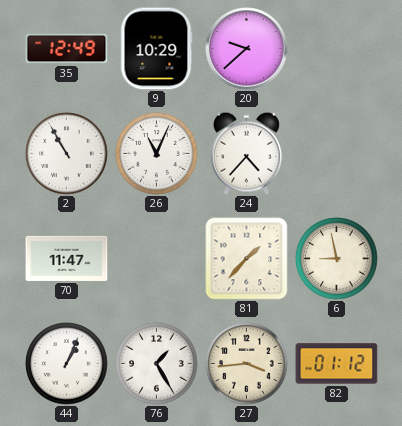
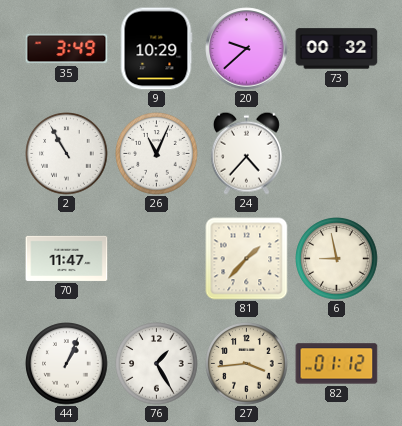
35: 12:49 -> 3:49
73: none -> 00:32
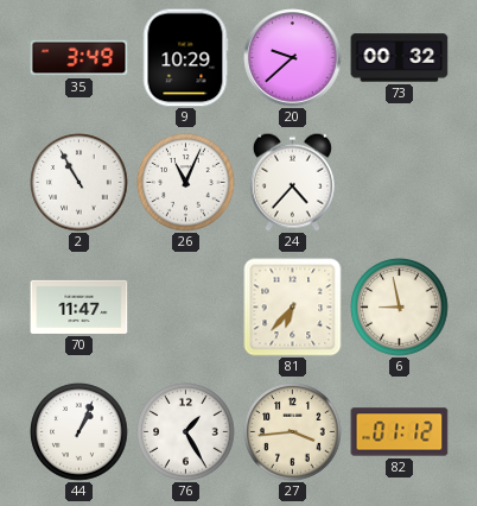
81: 1:37 -> 6:37
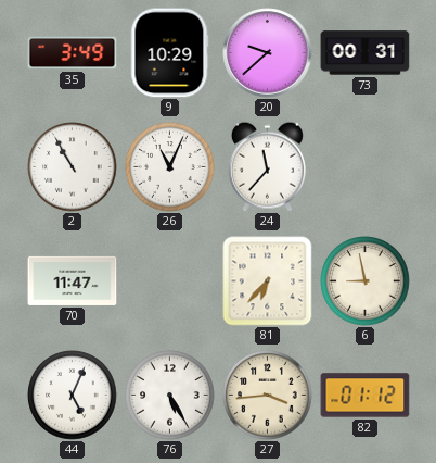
73: 00:32 -> 00:31
24: 4:37 -> 11:37
44: 1:04 -> 5:04
76: 1:25 -> 5:25
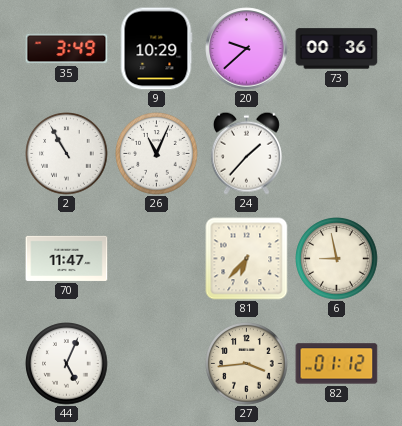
73: 00:31 -> 00:36
24: 11:37 -> 1:37
76: 5:25 -> none
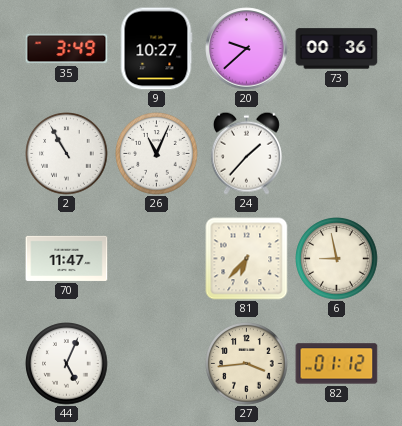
9: 10:29 -> 10:27
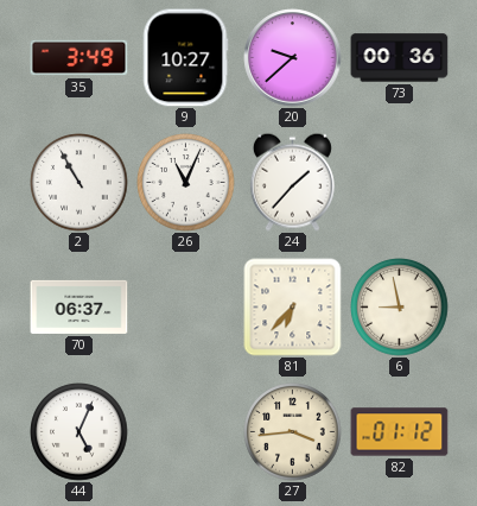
70: 11:47 -> 06:37
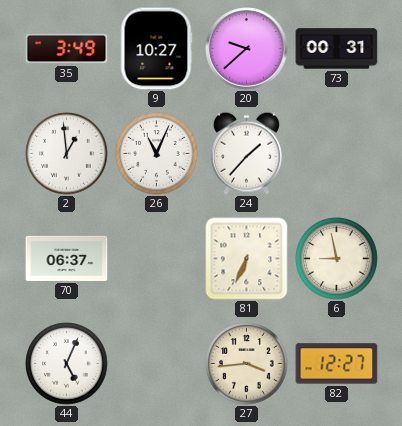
73: 00:36 -> 00:31
2: 10:55 -> 12:59
81: 6:37 -> 6:34
82: 01:12 -> 12:27
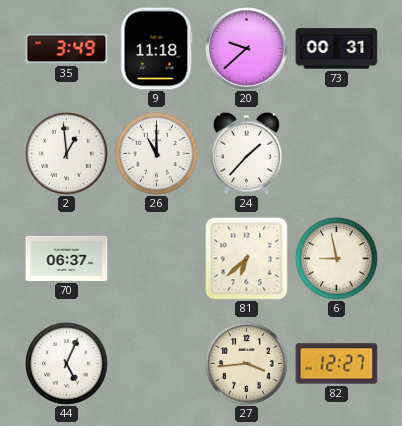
9: 10:27 -> 11:18
26: 11:04 -> 11:00
81: 6:34 -> 6:38
